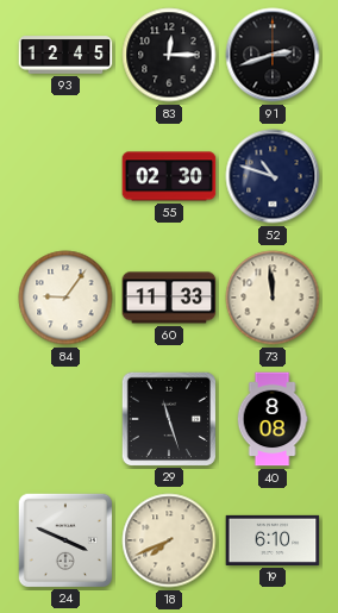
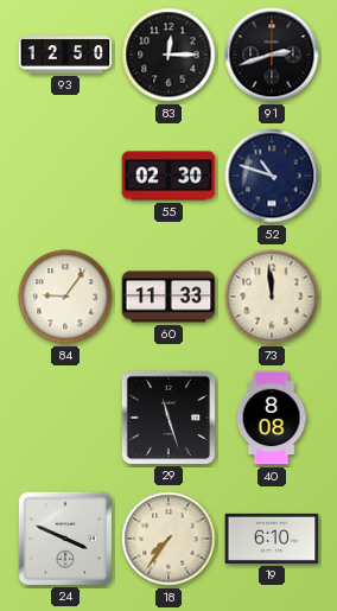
93: 12:45 -> 12:50
18: 7:41 -> 7:36
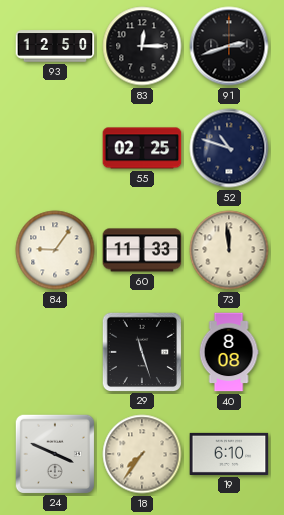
55: 02:30 -> 02:25
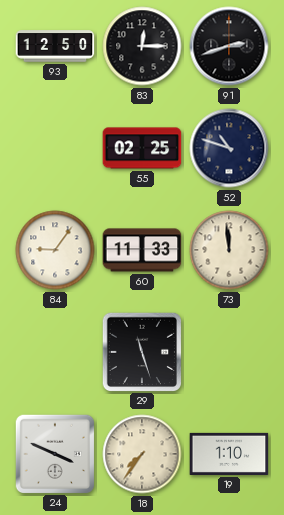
40: 8:08 -> none
19: 6:10 -> 1:10
